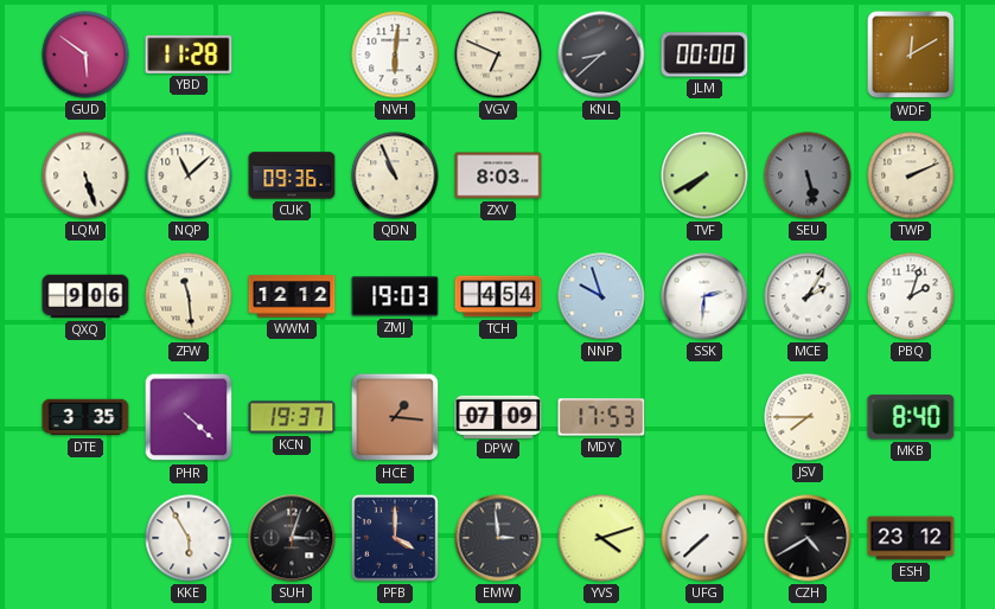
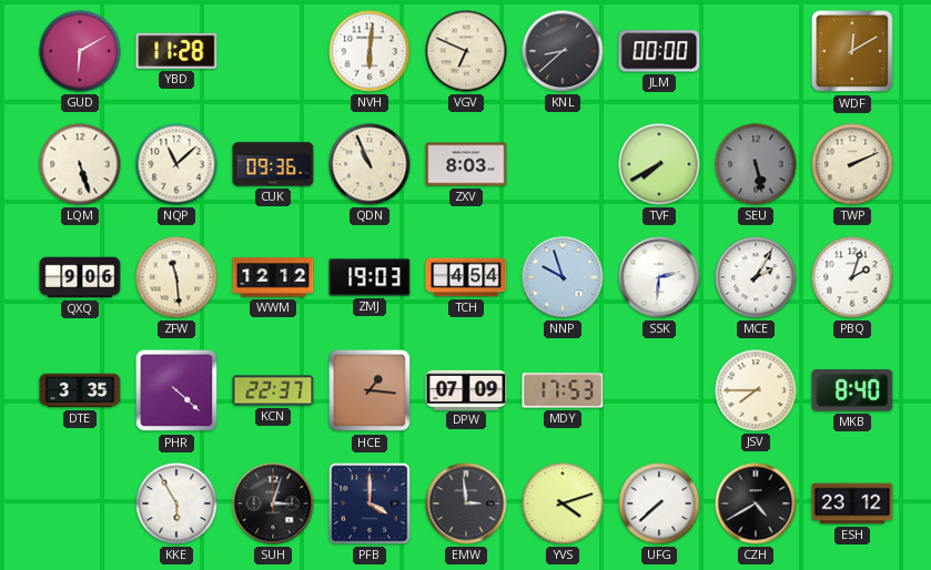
GUD: 5:51 -> 6:10
KCN: 19:37 -> 22:37
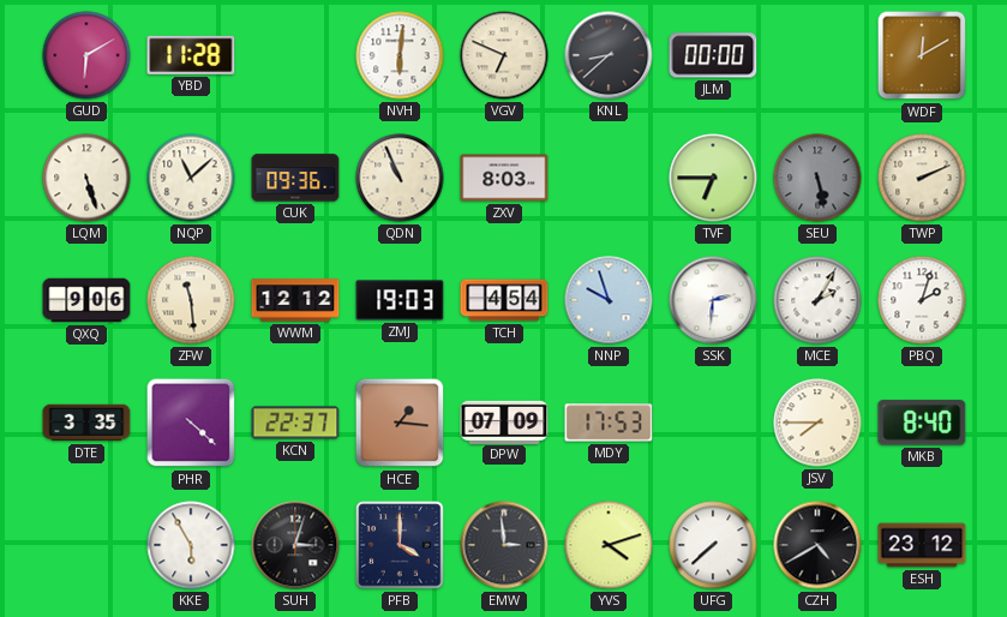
TVF: 7:40 -> 6:45
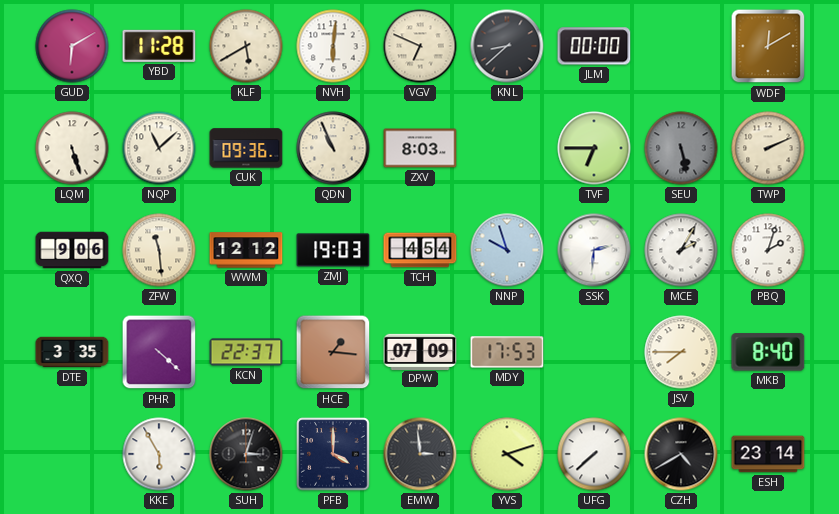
KLF: none -> 5:40
ESH: 23:12 -> 23:14
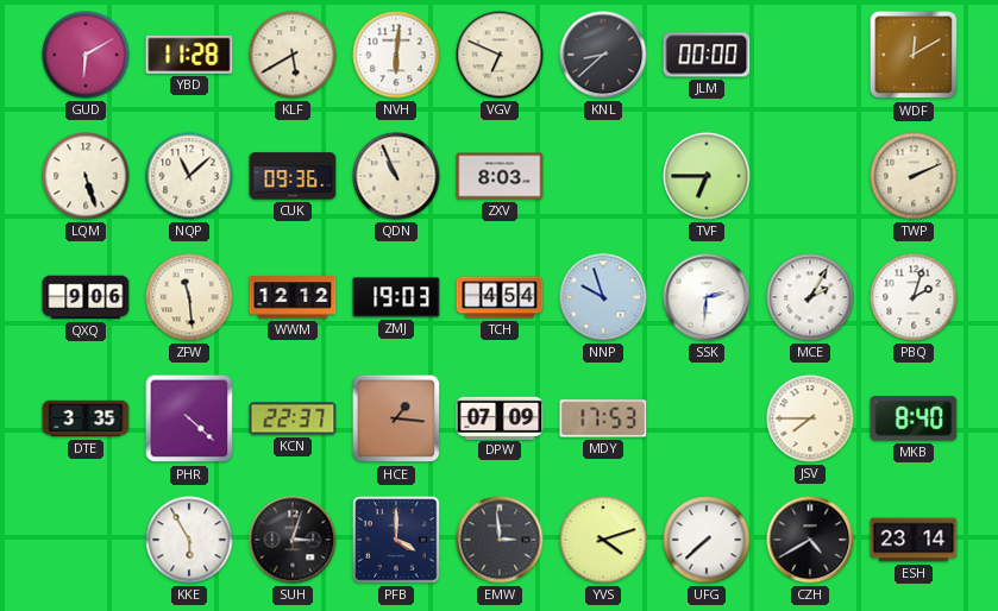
SEU: 5:28 -> none
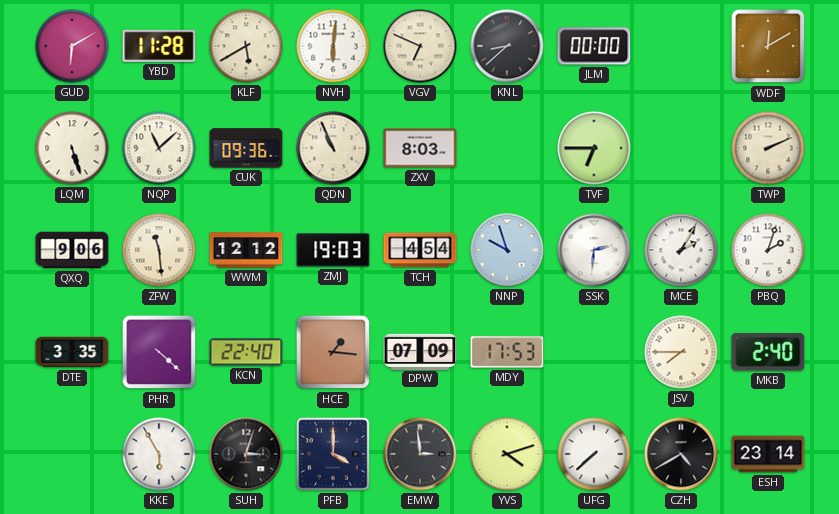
KCN: 22:37 -> 22:40
MKB: 8:40 -> 2:40
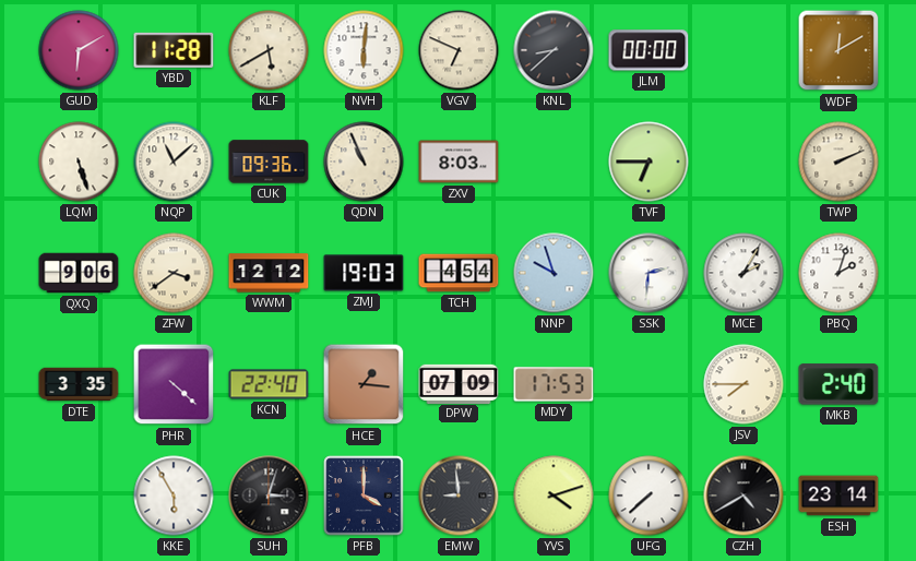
ZFW: 11:29 -> 3:39
EMW: 2:59 -> 8:59
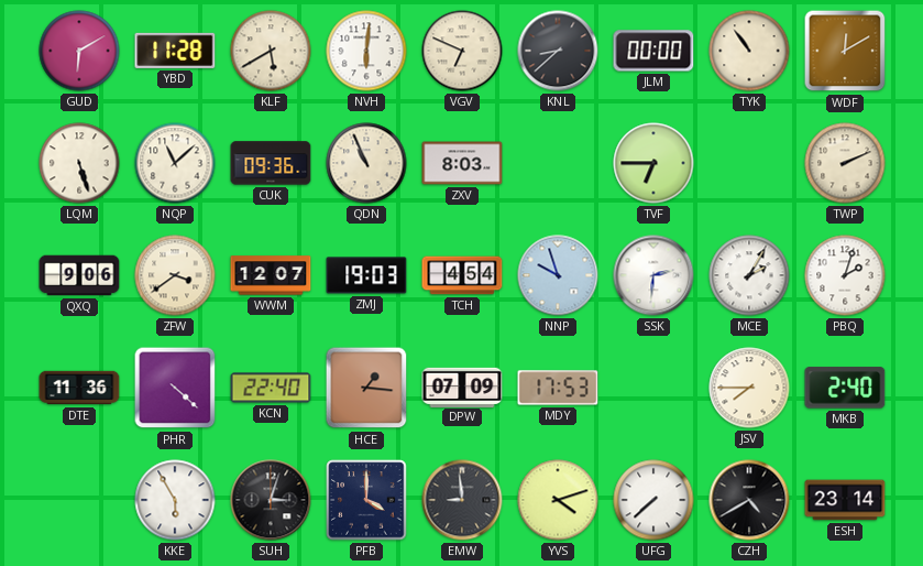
TYK: none -> 10:54
WWM: 12:12 -> 12:07
DTE: 3:35 -> 11:36
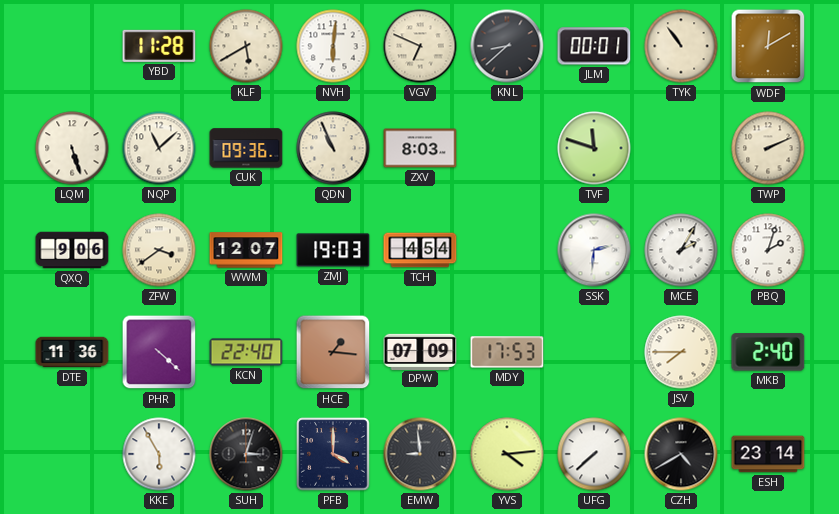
GUD: 6:10 -> none
JLM: 00:00 -> 00:01
TVF: 6:45 -> 11:48
NNP: 9:57 -> none
YVS: 4:12 -> 4:14
